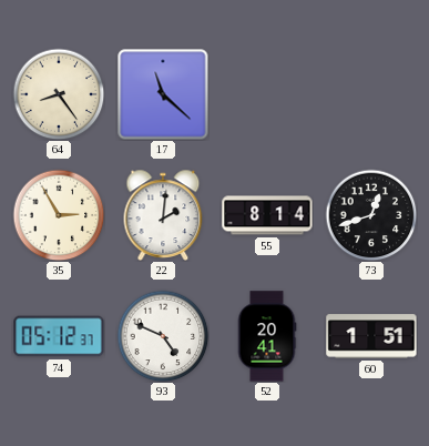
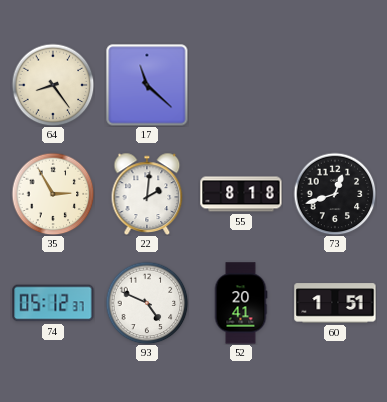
55: 8:14 -> 8:18
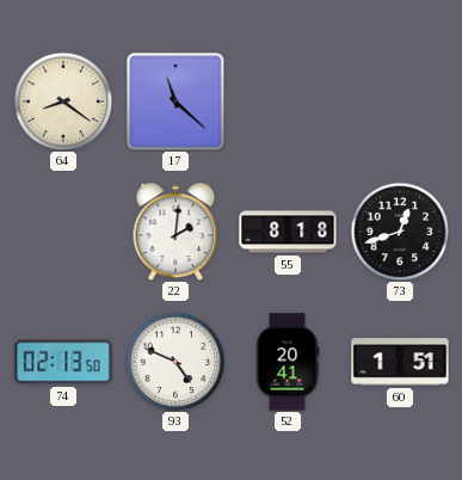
64: 8:24 -> 8:21
35: 2:55 -> none
74: 05:12 -> 02:13
